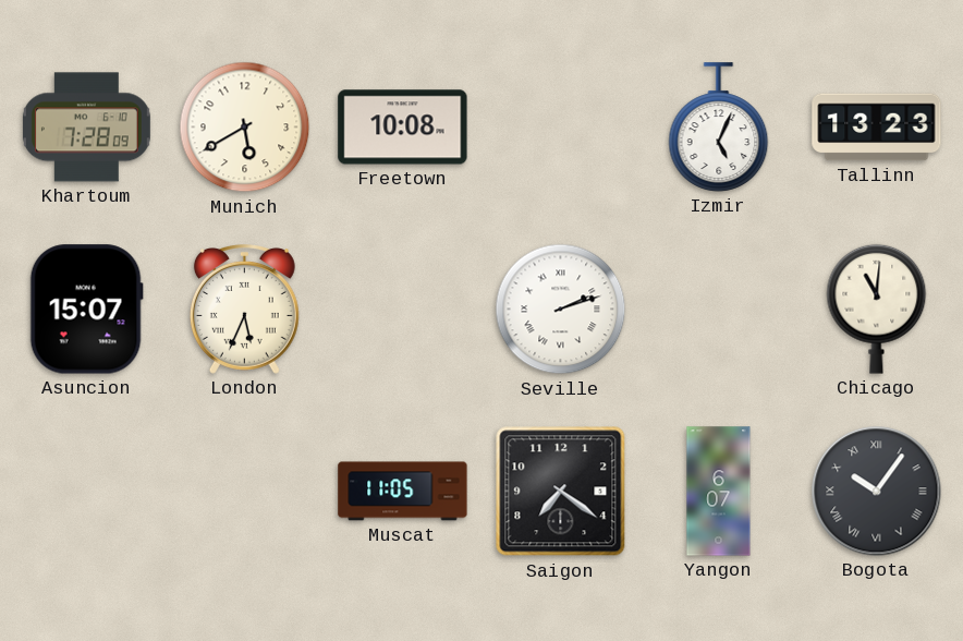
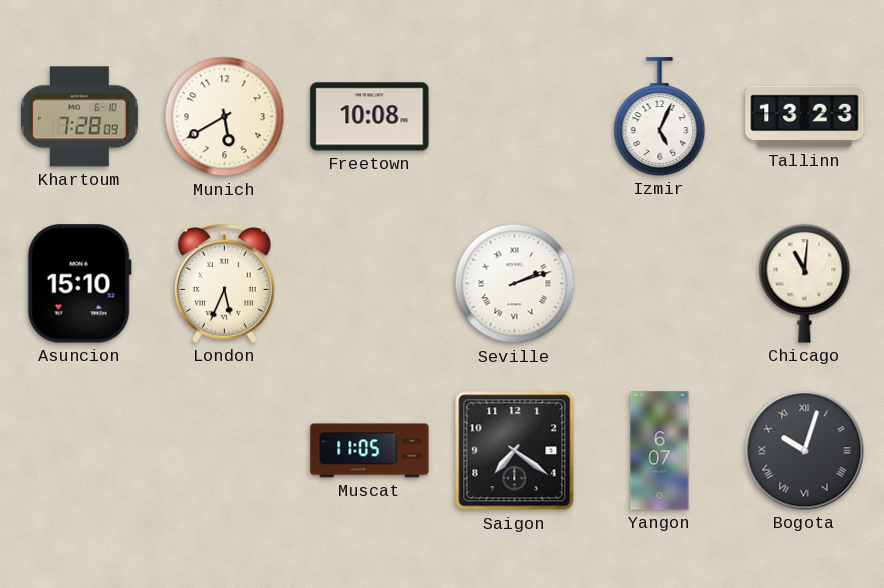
Asuncion: 15:07 -> 15:10
Bogota: 10:06 -> 10:03
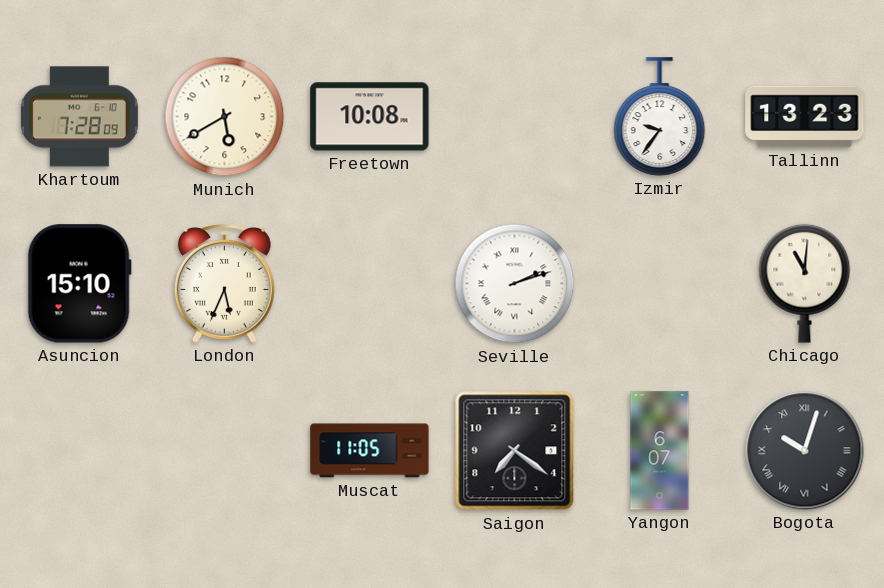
Izmir: 5:04 -> 9:36
